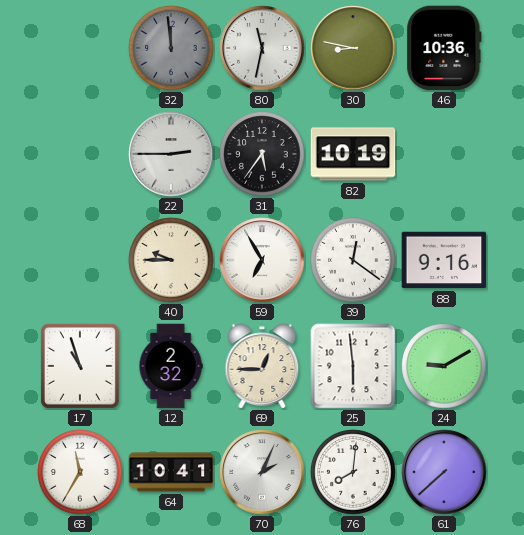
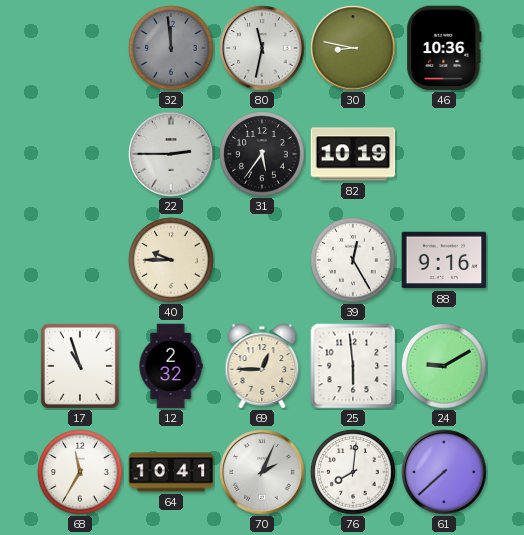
59: 6:55 -> none
39: 12:21 -> 12:25
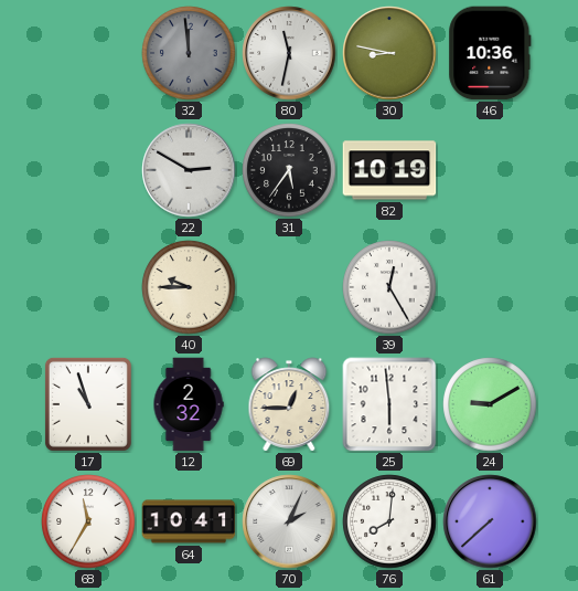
22: 2:45 -> 2:50
88: 9:16 -> none
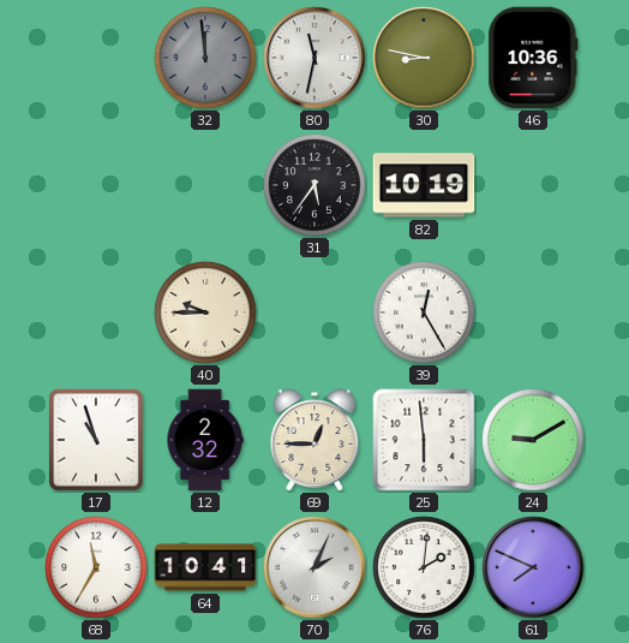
22: 2:50 -> none
76: 8:01 -> 2:01
61: 7:38 -> 7:49
